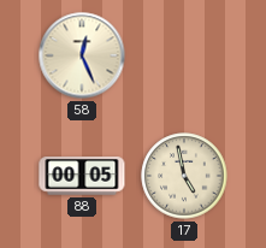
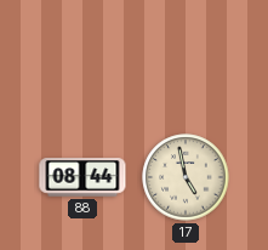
58: 12:26 -> none
88: 00:05 -> 08:44
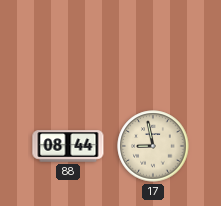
17: 4:58 -> 8:58
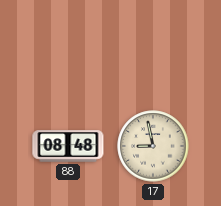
88: 08:44 -> 08:48
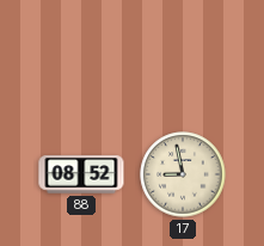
88: 08:48 -> 08:52
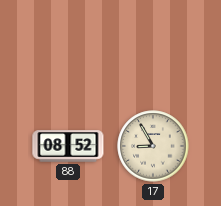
17: 8:58 -> 8:55
